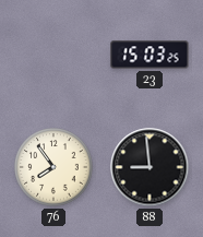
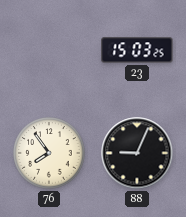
88: 8:59 -> 9:04
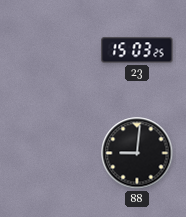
76: 7:54 -> none
88: 9:04 -> 9:01
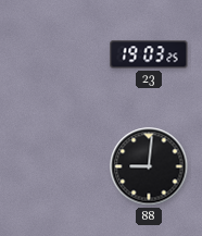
23: 15:03 -> 19:03
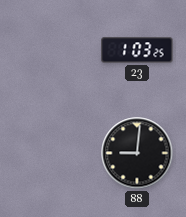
23: 19:03 -> 1:03
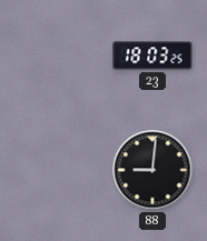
23: 1:03 -> 18:03
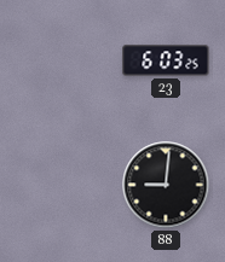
23: 18:03 -> 6:03
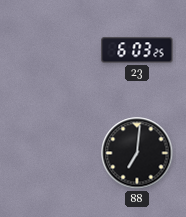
88: 9:01 -> 7:01
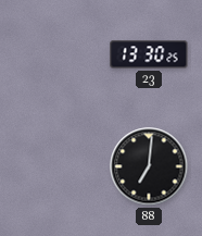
23: 6:03 -> 13:30
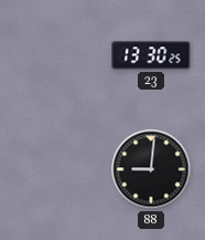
88: 7:01 -> 9:01
